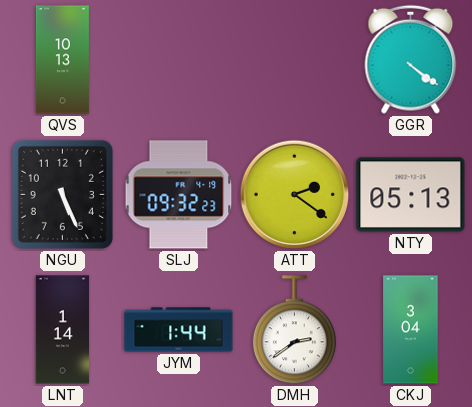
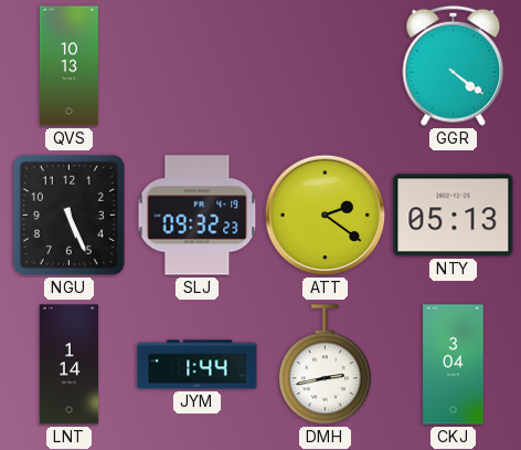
DMH: 2:39 -> 2:43
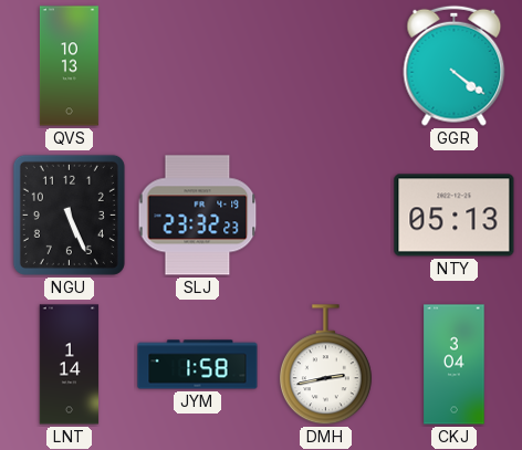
SLJ: 09:32 -> 23:32
ATT: 2:21 -> none
JYM: 1:44 -> 1:58
